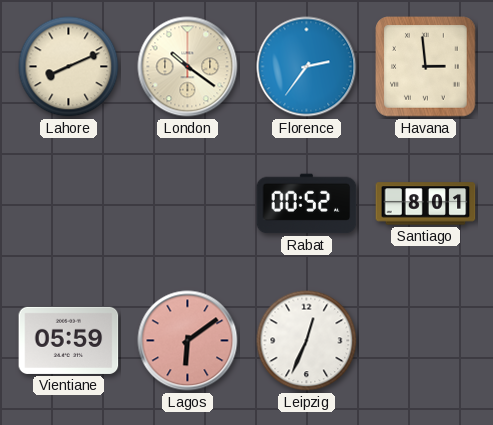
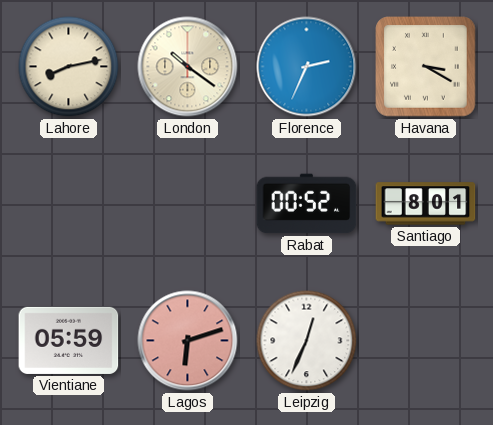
Lahore: 8:11 -> 8:13
Florence: 2:36 -> 2:34
Havana: 2:59 -> 3:20
Lagos: 6:09 -> 6:12
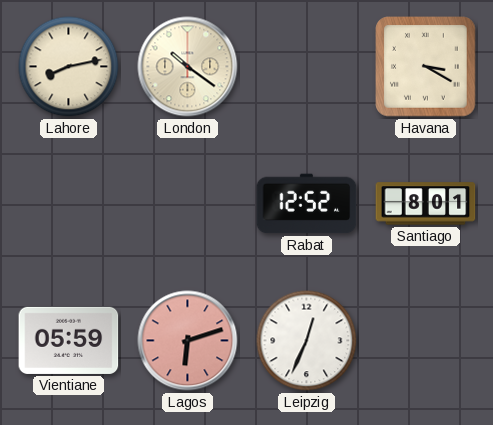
Florence: 2:34 -> none
Rabat: 00:52 -> 12:52
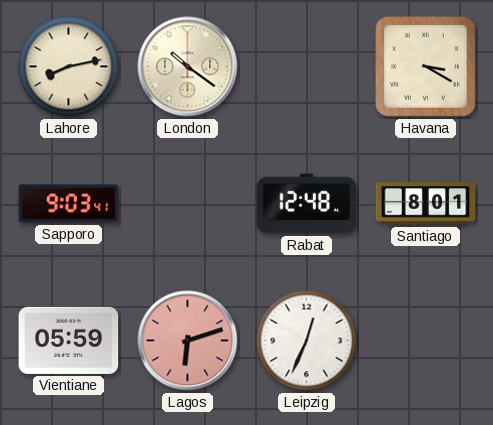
Sapporo: none -> 9:03
Rabat: 12:52 -> 12:48
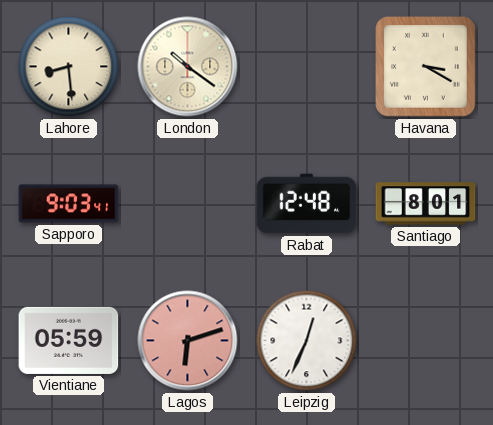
Lahore: 8:13 -> 8:29
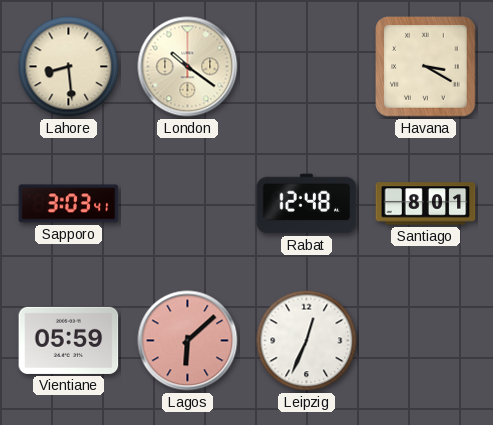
Sapporo: 9:03 -> 3:03
Lagos: 6:12 -> 6:08
